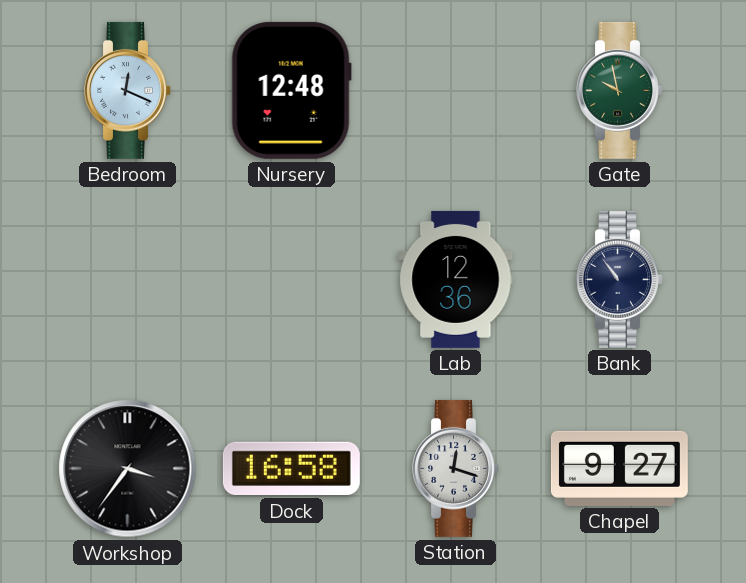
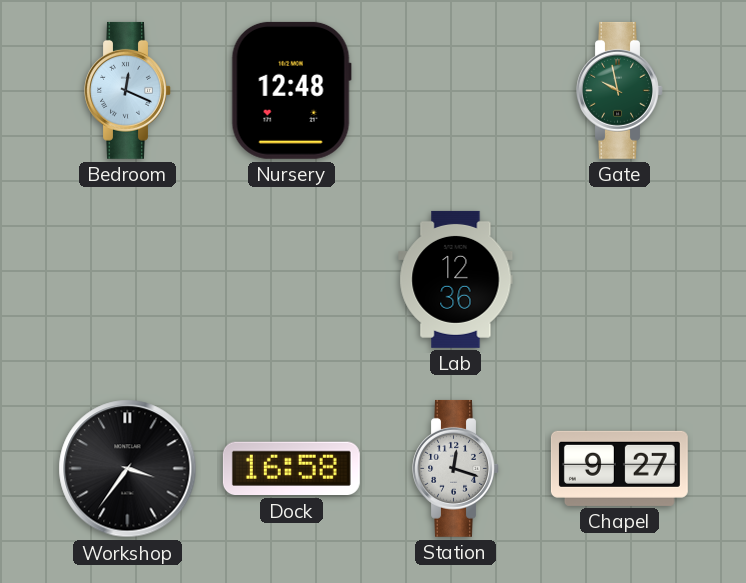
Bank: 10:54 -> none
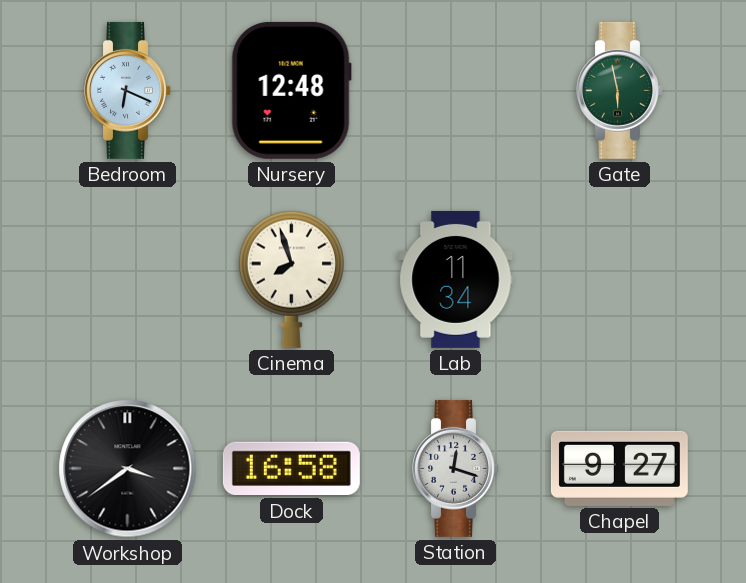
Bedroom: 12:19 -> 6:19
Gate: 9:58 -> 5:58
Cinema: none -> 7:57
Lab: 12:36 -> 11:34
Workshop: 3:36 -> 3:39
